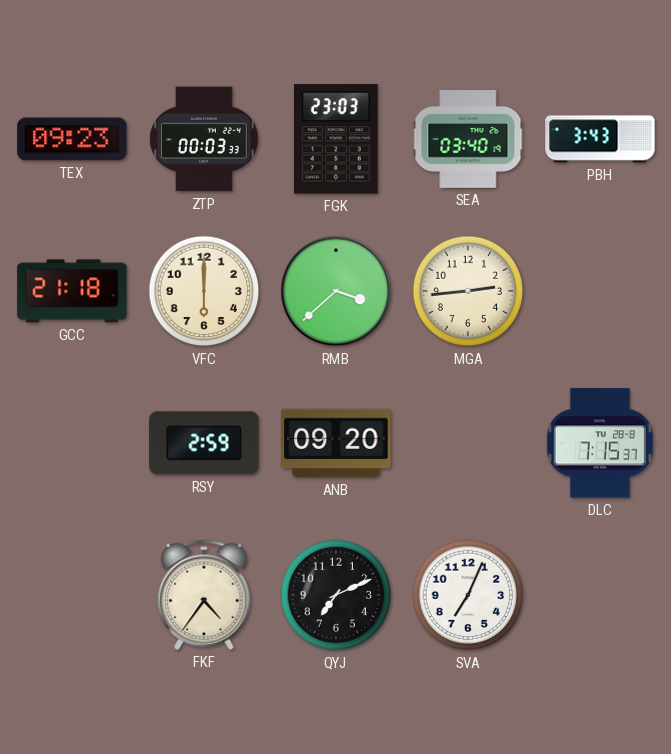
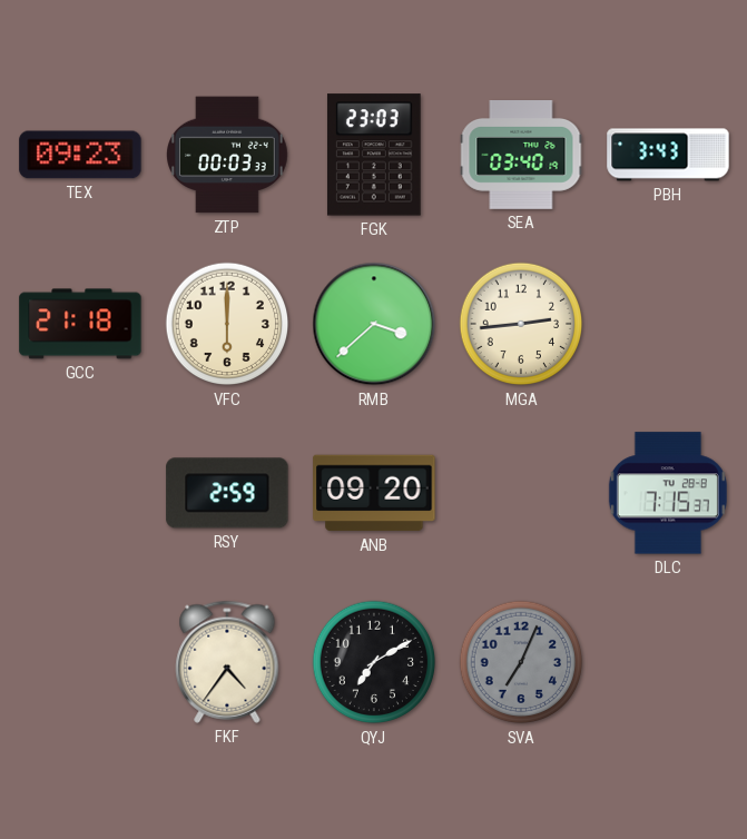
QYJ: 7:11 -> 7:10
SVA dial: white -> grey
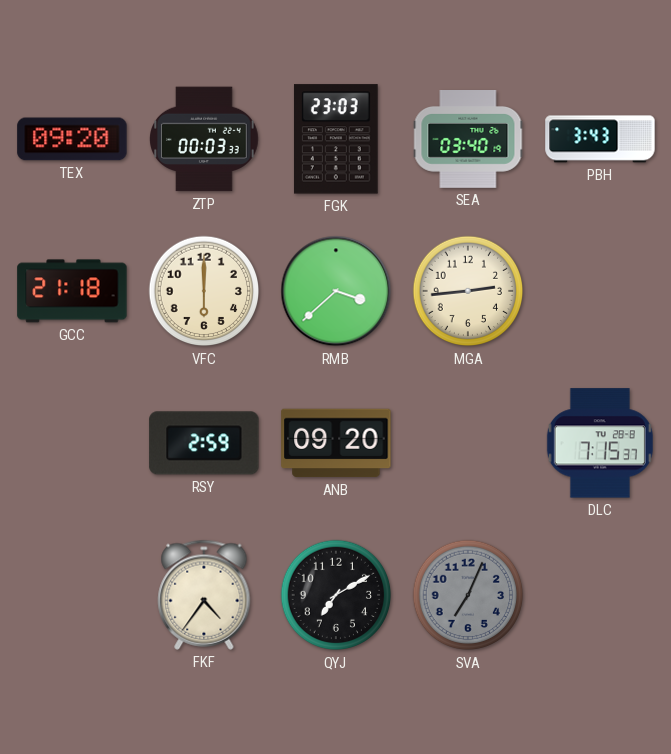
TEX: 09:23 -> 09:20
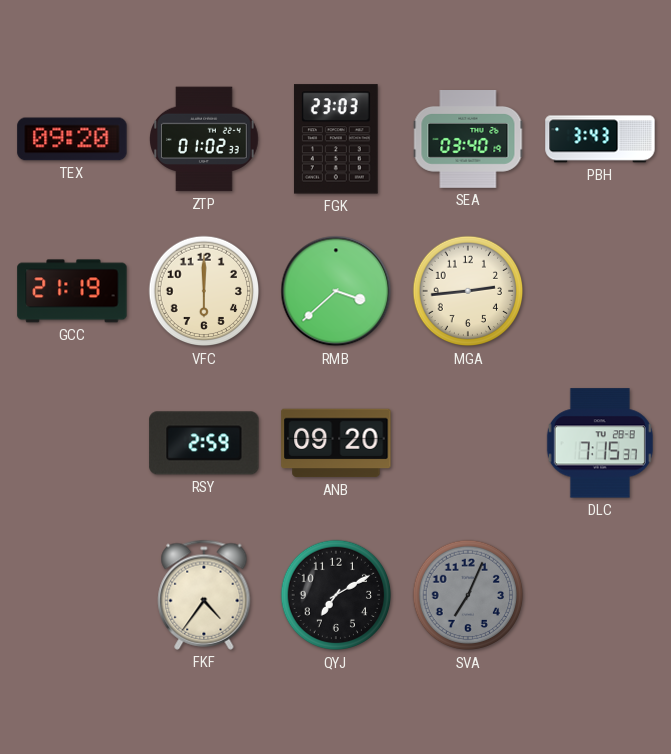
ZTP: 00:03 -> 01:02
GCC: 21:18 -> 21:19
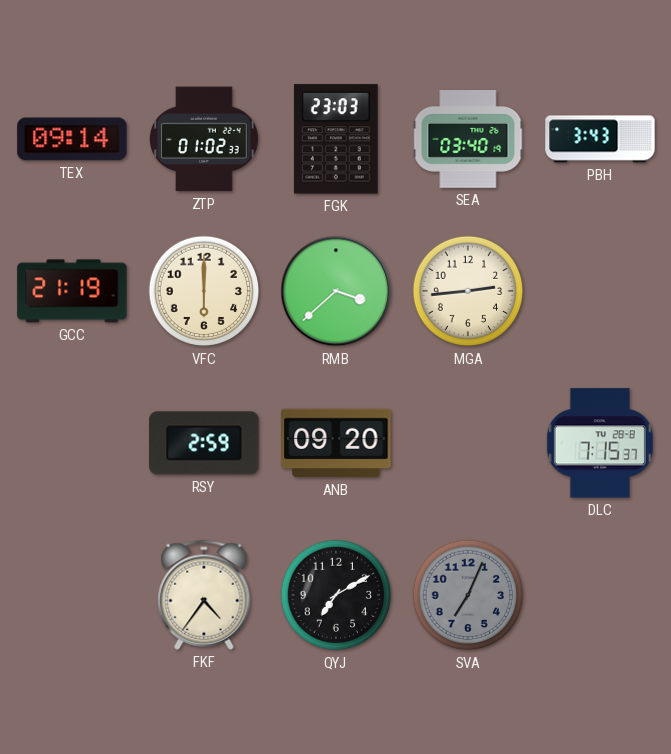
TEX: 09:20 -> 09:14
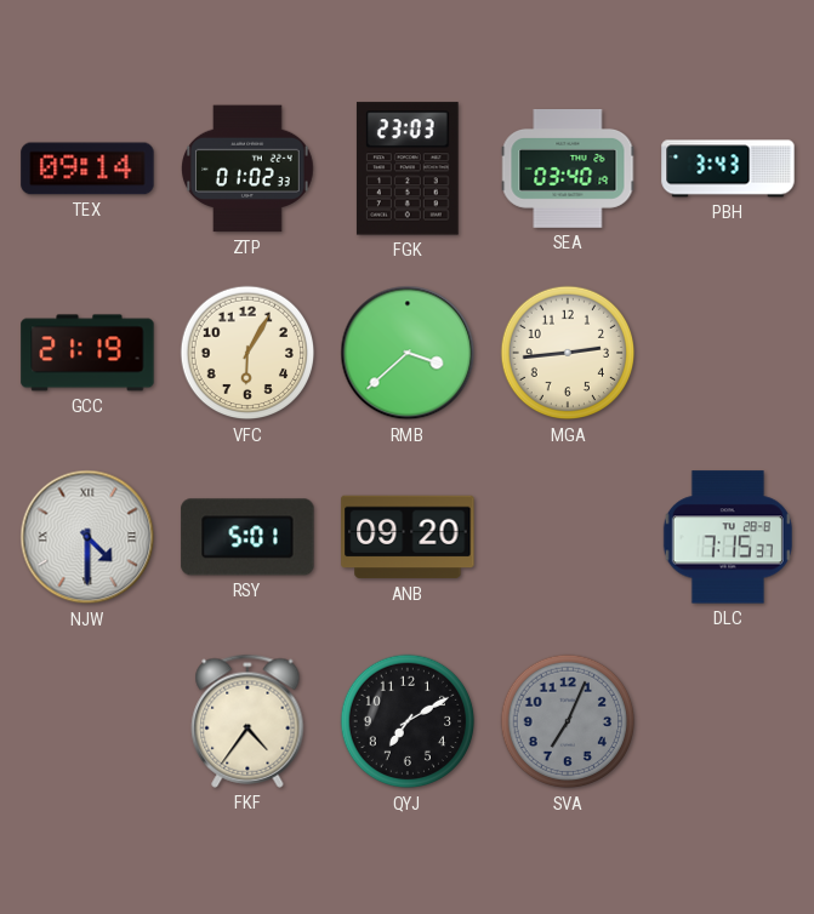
VFC: 6:00 -> 6:05
NJW: none -> 4:30
RSY: 2:59 -> 5:01
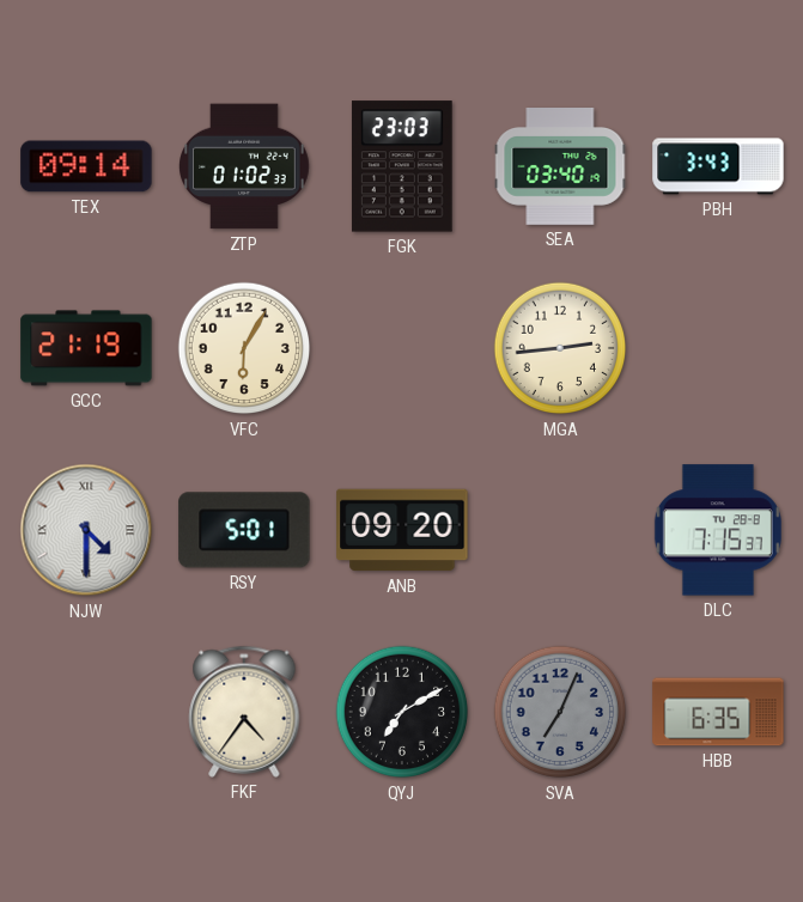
RMB: 3:38 -> none
HBB: none -> 6:35
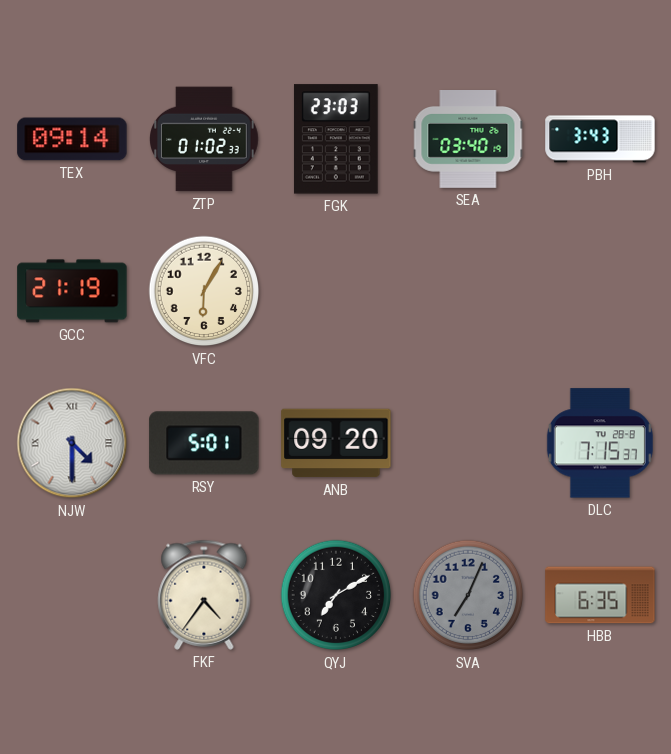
MGA: 2:44 -> none
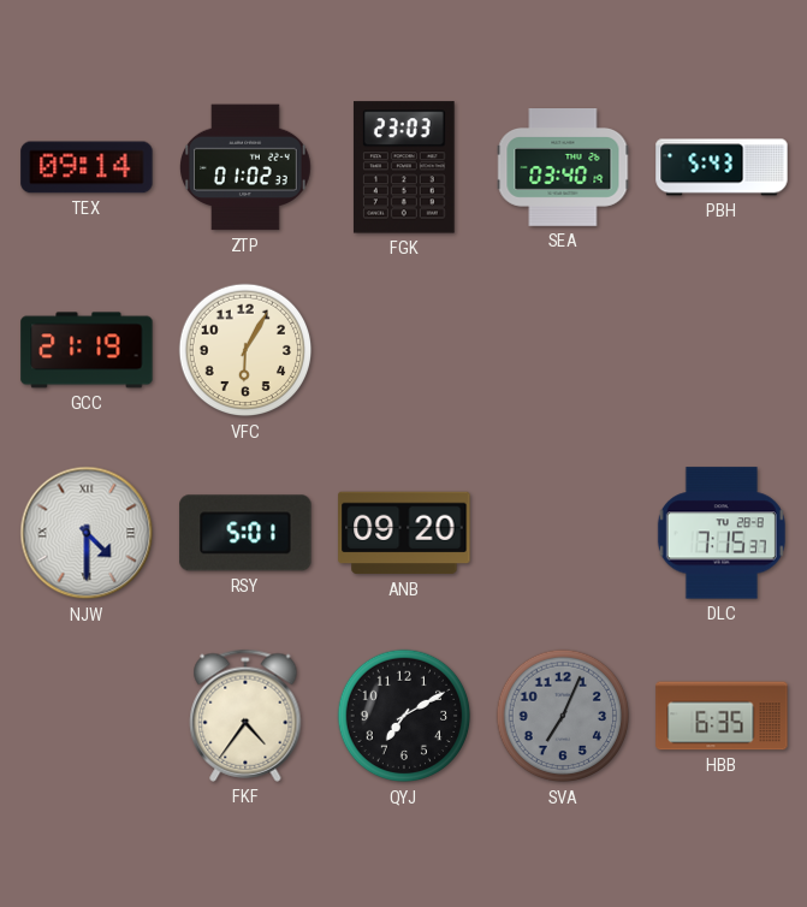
PBH: 3:43 -> 5:43
